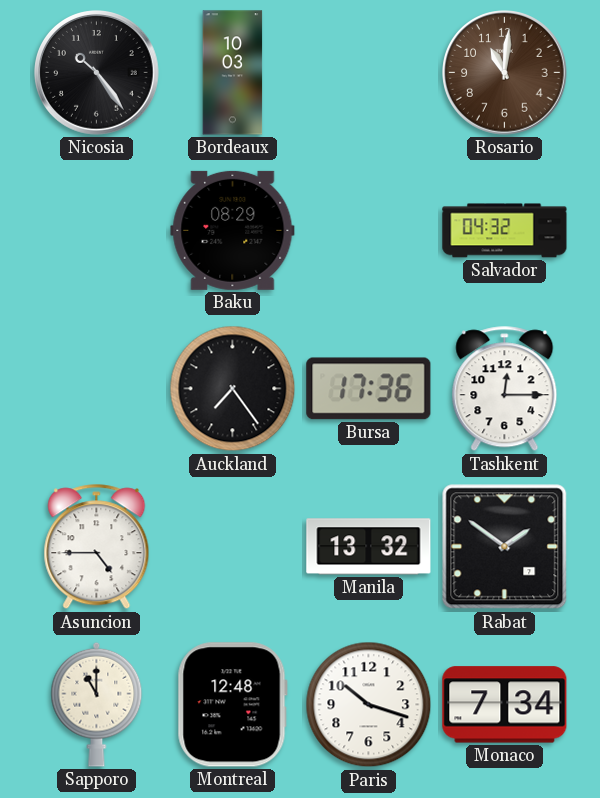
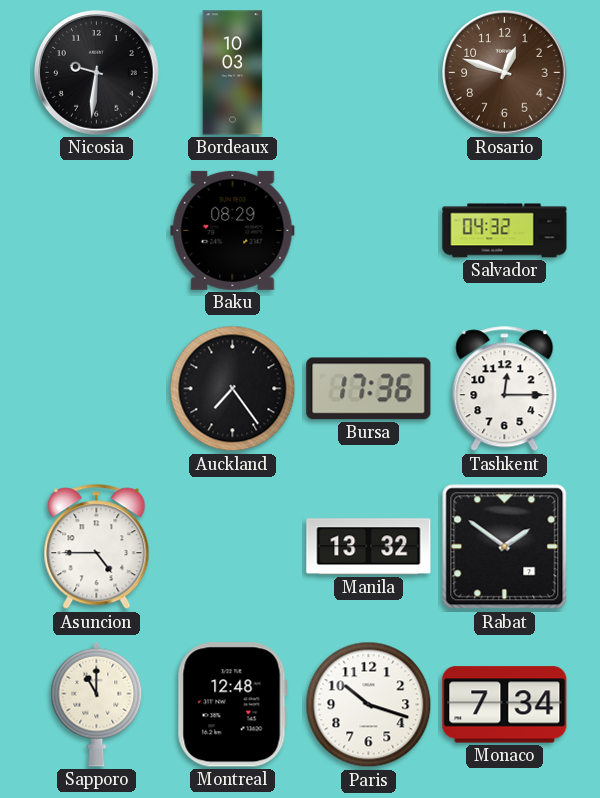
Nicosia: 10:24 -> 9:31
Rosario: 11:01 -> 12:48
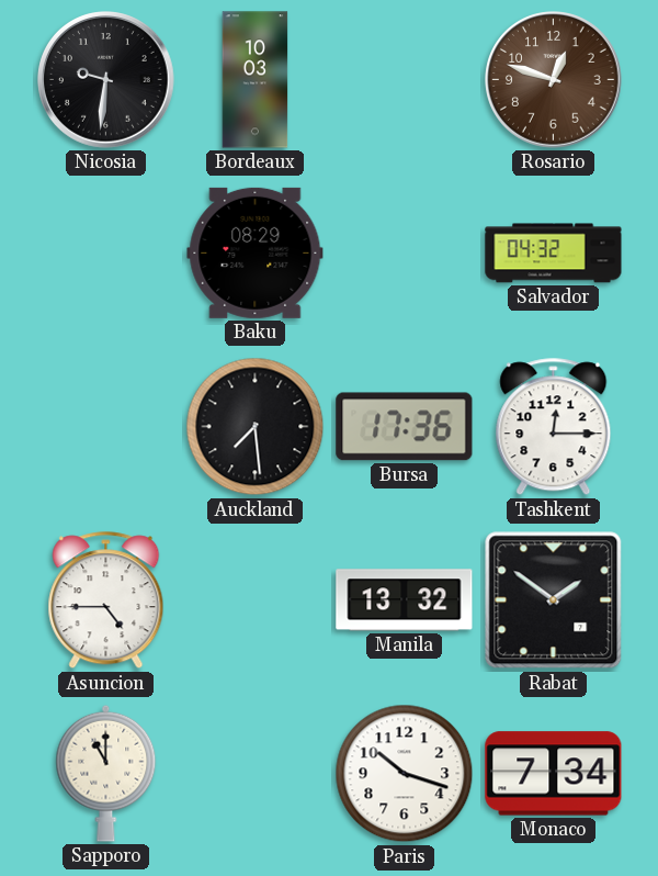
Auckland: 7:24 -> 7:29
Montreal: 12:48 -> none
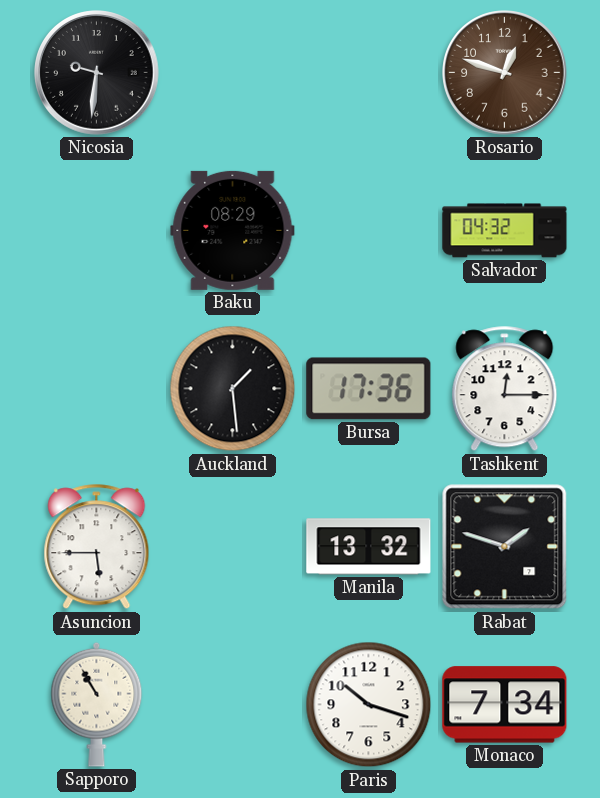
Bordeaux: 10:03 -> none
Auckland: 7:29 -> 1:29
Asuncion: 4:45 -> 5:45
Rabat: 1:51 -> 1:48
Sapporo: 11:00 -> 10:55
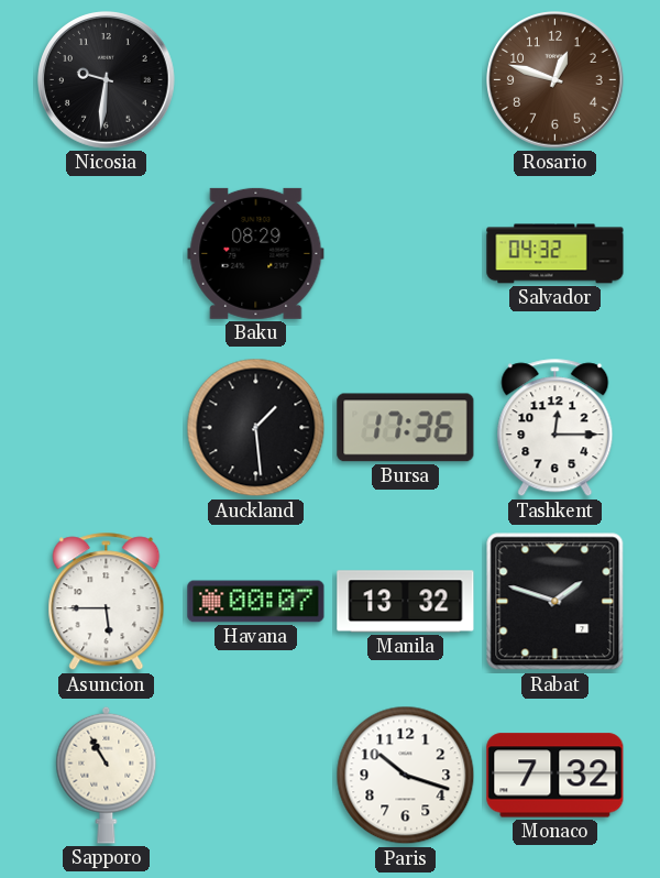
Havana: none -> 00:07
Monaco: 7:34 -> 7:32
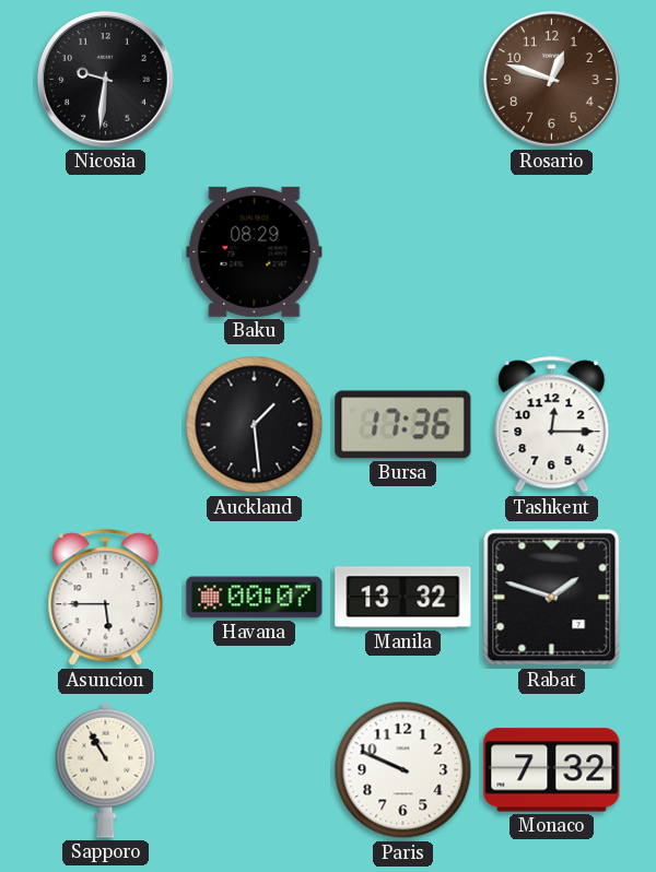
Salvador: 04:32 -> none
Paris: 10:18 -> 9:49
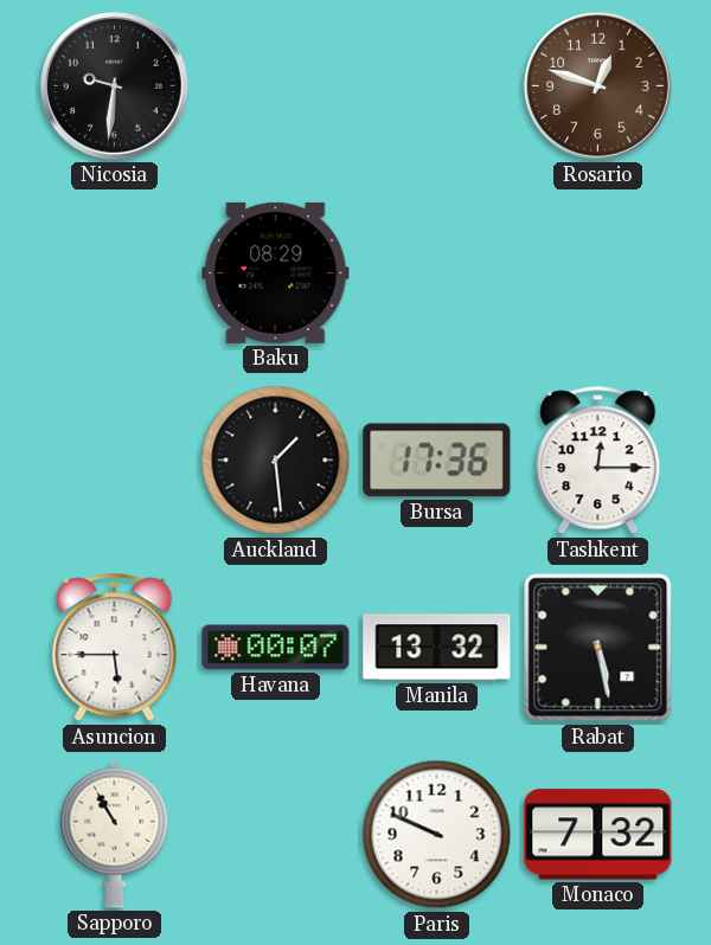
Rabat: 1:48 -> 5:28
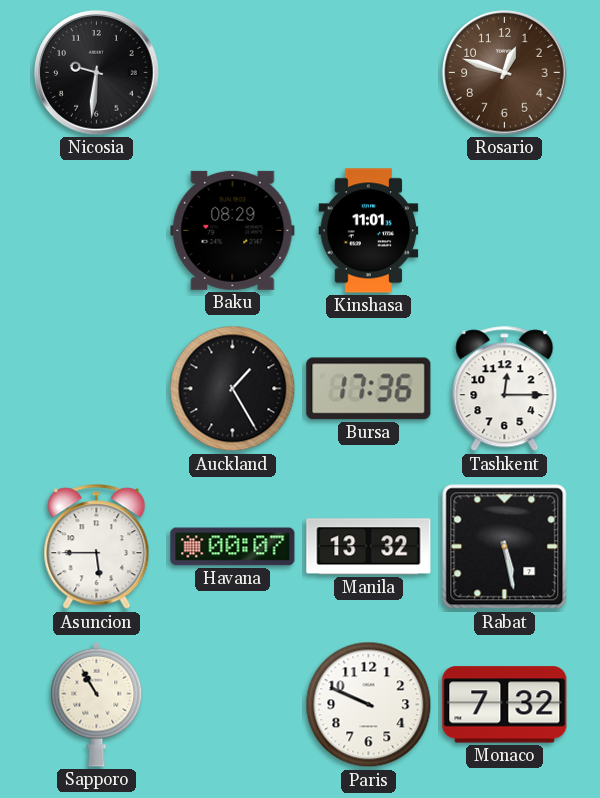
Kinshasa: none -> 11:01
Auckland: 1:29 -> 1:25
